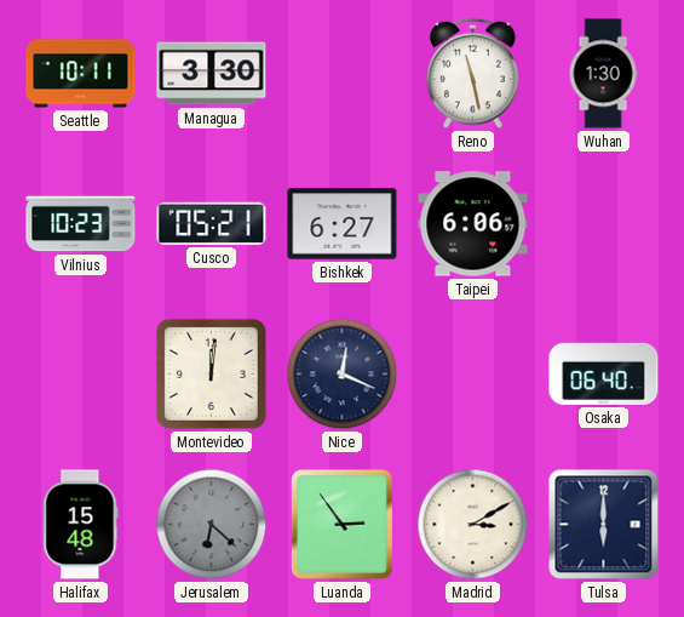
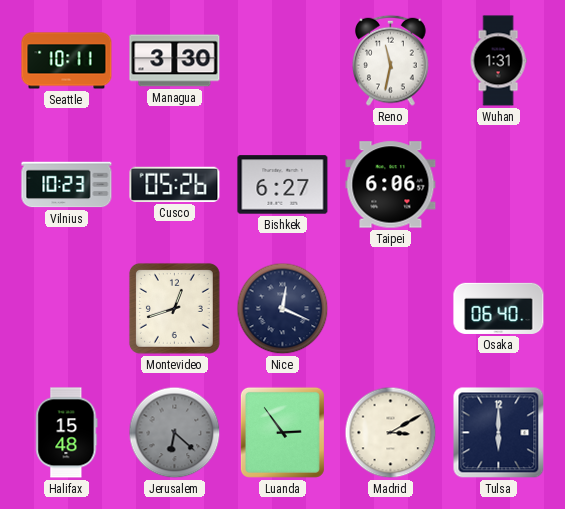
Reno: 11:28 -> 11:32
Wuhan: 1:30 -> 1:31
Cusco: 05:21 -> 05:26
Montevideo: 12:01 -> 12:42
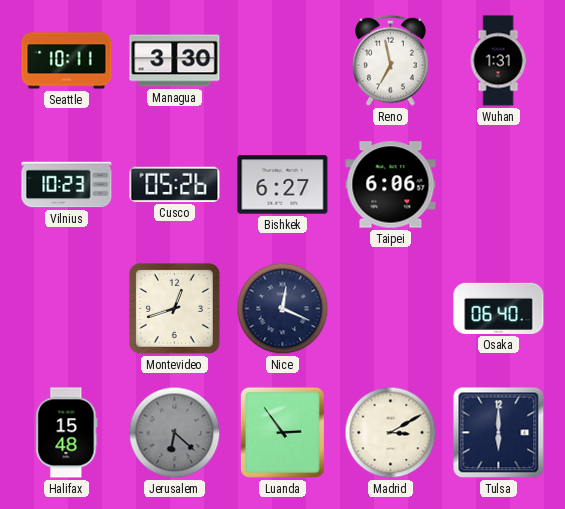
Reno: 11:32 -> 6:58
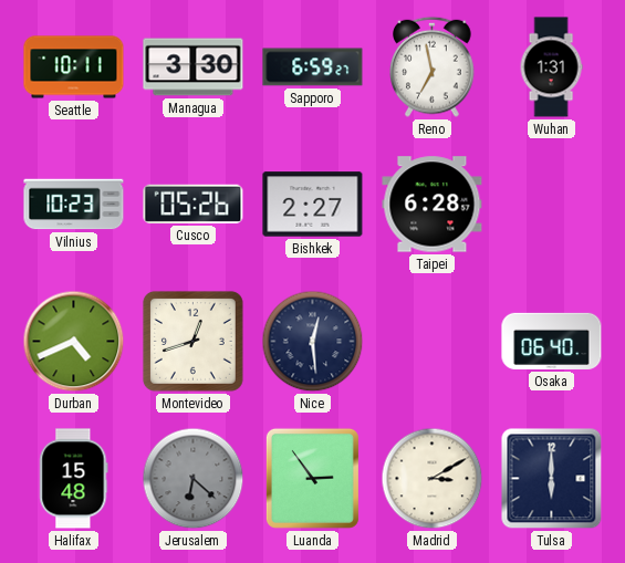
Sapporo: none -> 6:59
Bishkek: 6:27 -> 2:27
Taipei: 6:06 -> 6:28
Durban: none -> 4:41
Nice: 12:19 -> 12:29
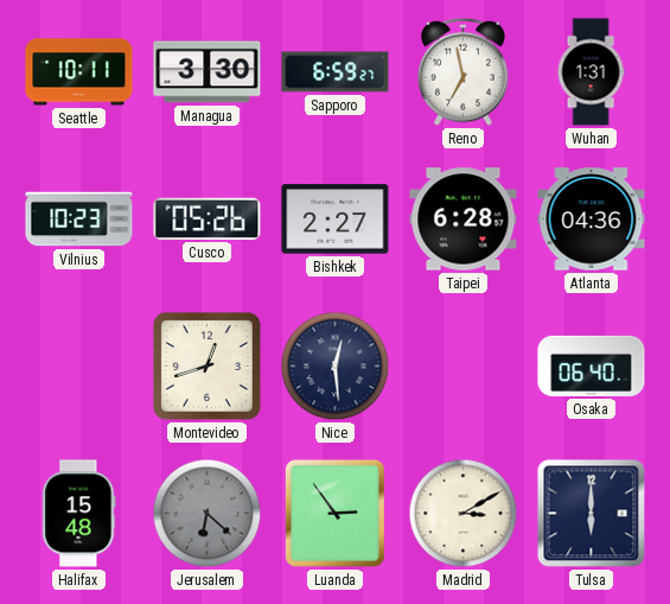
Atlanta: none -> 04:36
Durban: 4:41 -> none
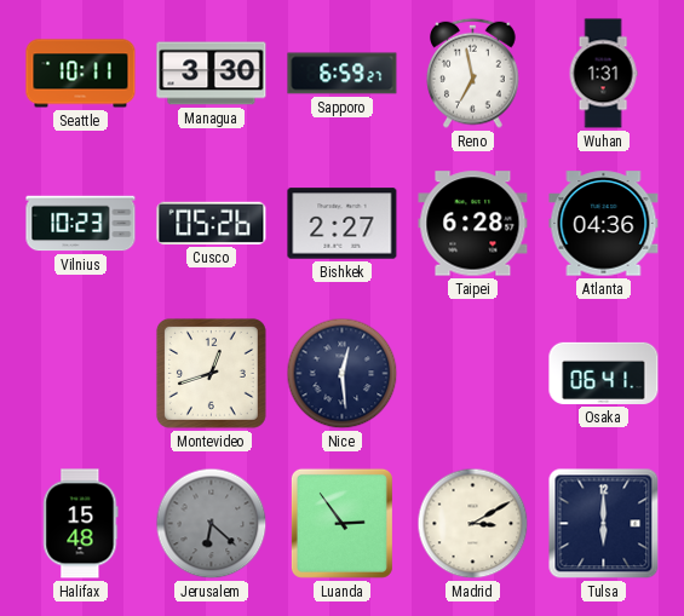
Osaka: 06:40 -> 06:41
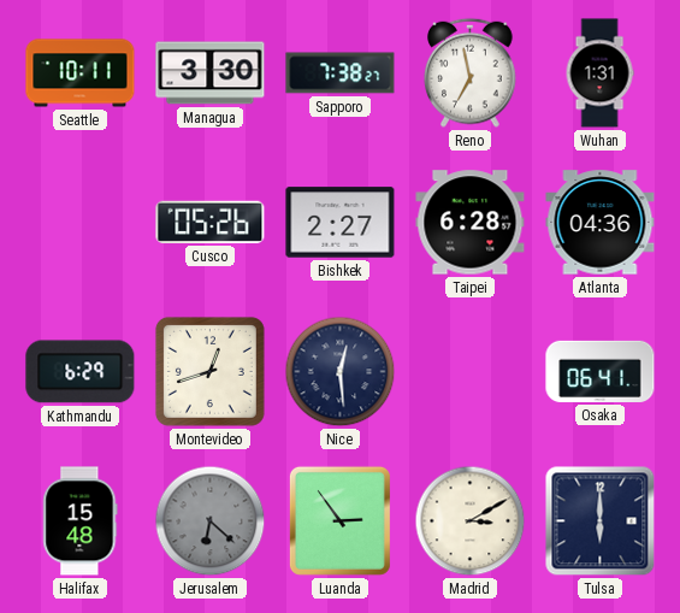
Sapporo: 6:59 -> 7:38
Vilnius: 10:23 -> none
Kathmandu: none -> 6:29
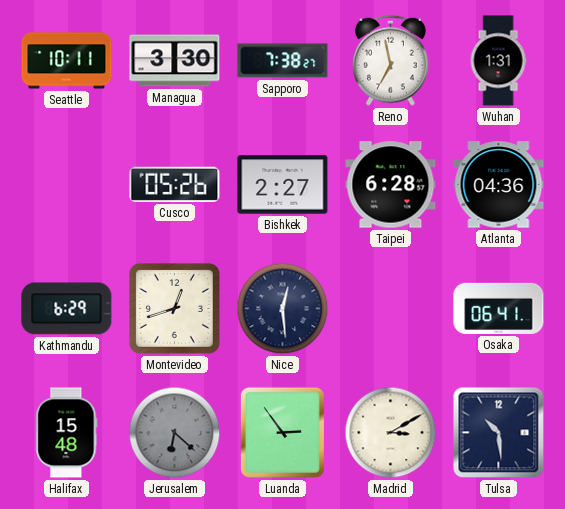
Tulsa: 6:00 -> 10:29
